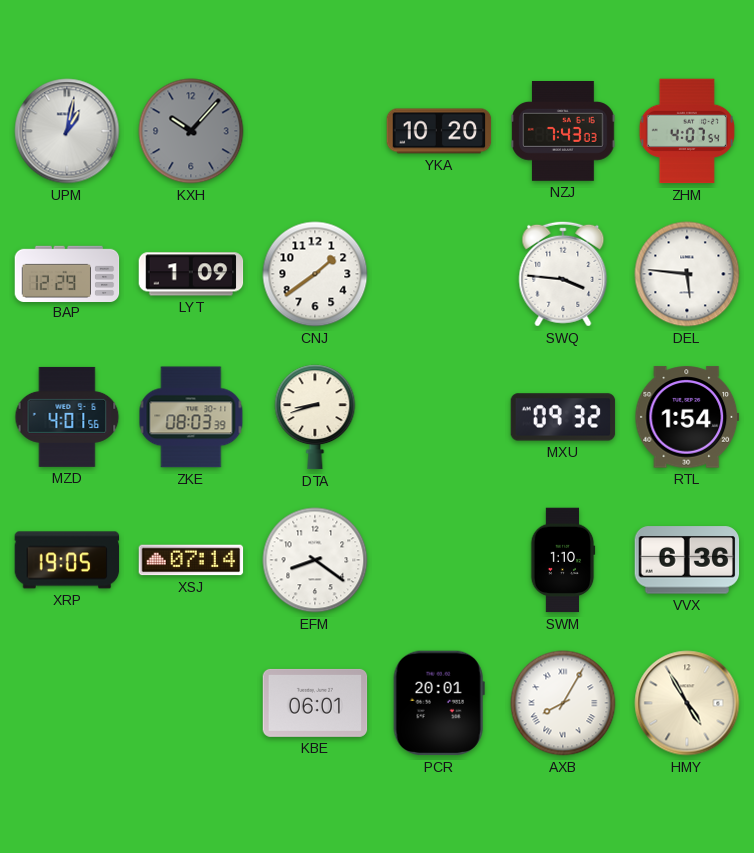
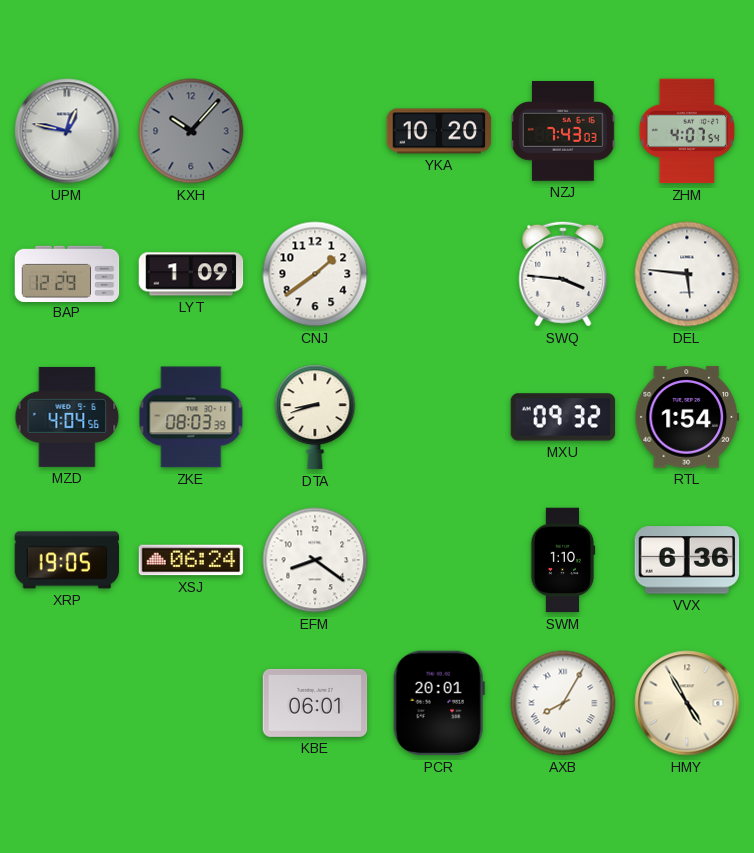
UPM: 1:02 -> 12:47
MZD: 4:01 -> 4:04
XSJ: 07:14 -> 06:24
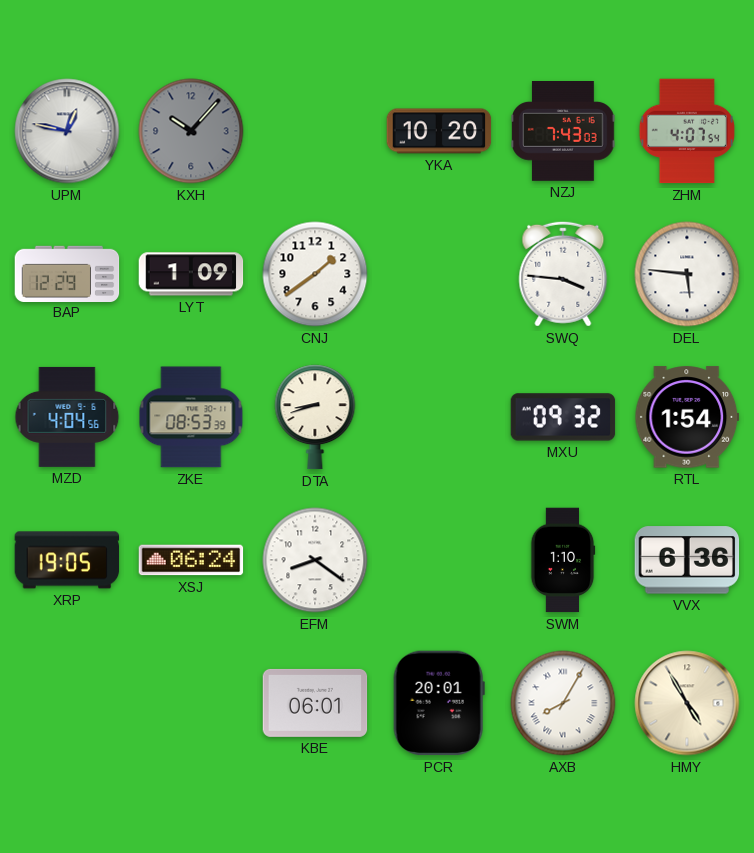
ZKE: 08:03 -> 08:53
